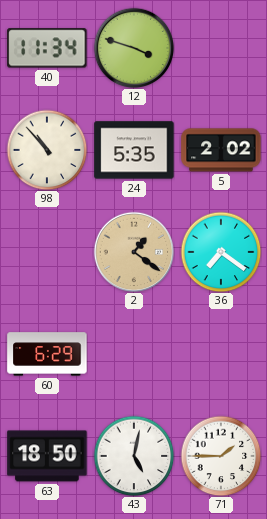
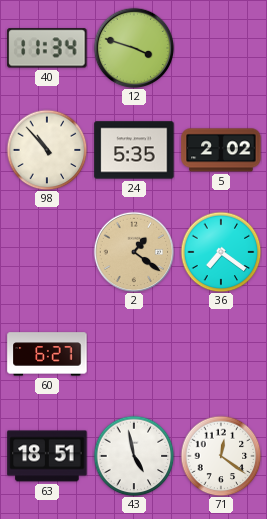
60: 6:29 -> 6:27
63: 18:50 -> 18:51
43: 5:02 -> 4:58
71: 1:45 -> 12:21
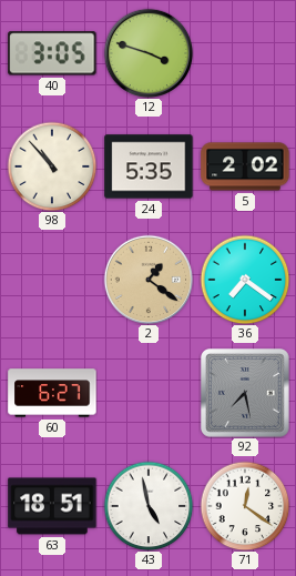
40: 11:34 -> 3:05
92: none -> 7:28
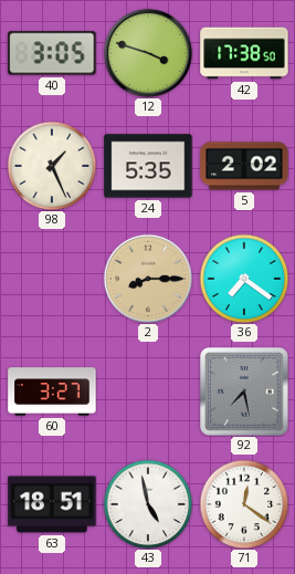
42: none -> 17:38
98: 10:53 -> 1:26
2: 1:21 -> 8:15
60: 6:27 -> 3:27
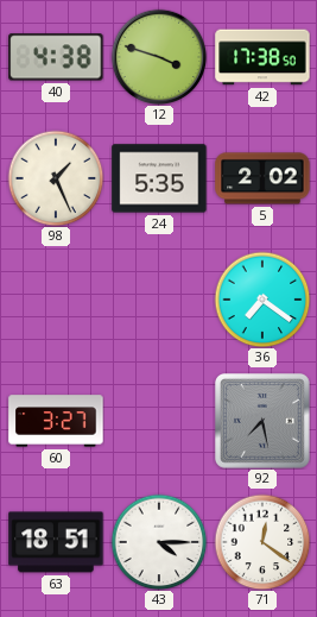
40: 3:05 -> 4:38
2: 8:15 -> none
43: 4:58 -> 4:15
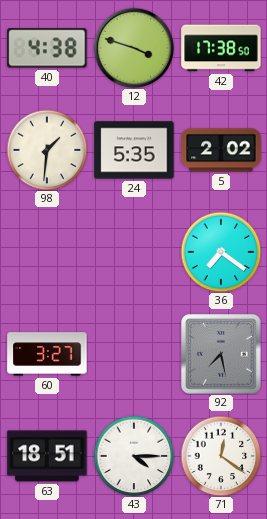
98: 1:26 -> 1:31
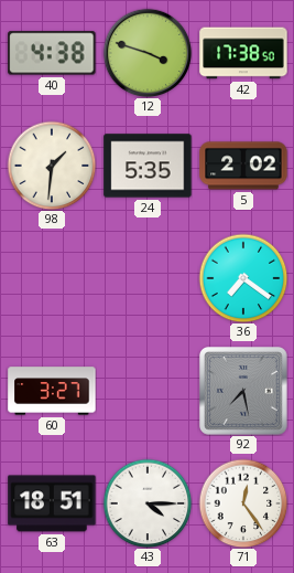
71: 12:21 -> 12:24
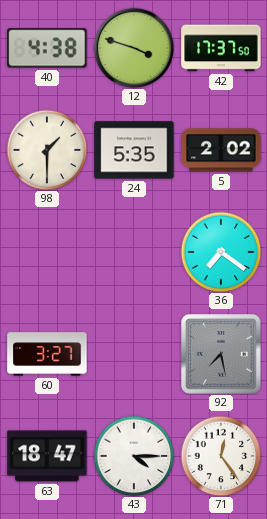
42: 17:38 -> 17:37
98: 1:31 -> 1:30
63: 18:51 -> 18:47
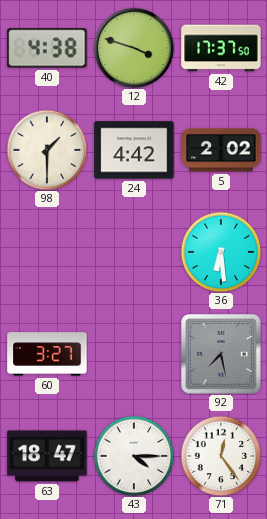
24: 5:35 -> 4:42
36: 7:21 -> 6:29
